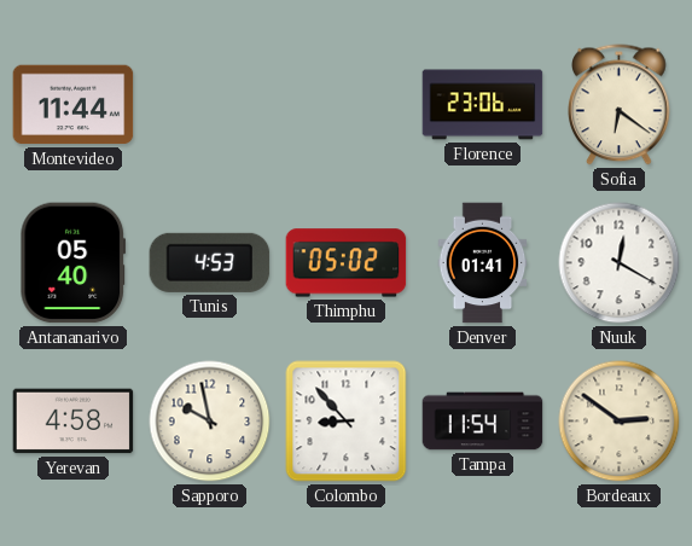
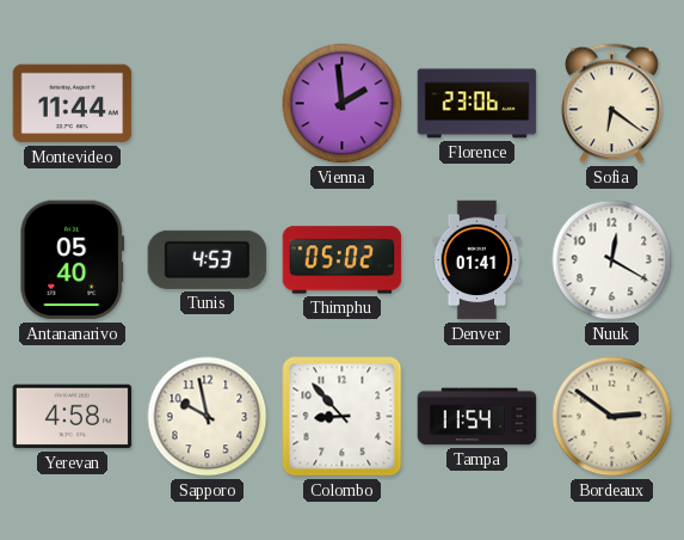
Vienna: none -> 1:59
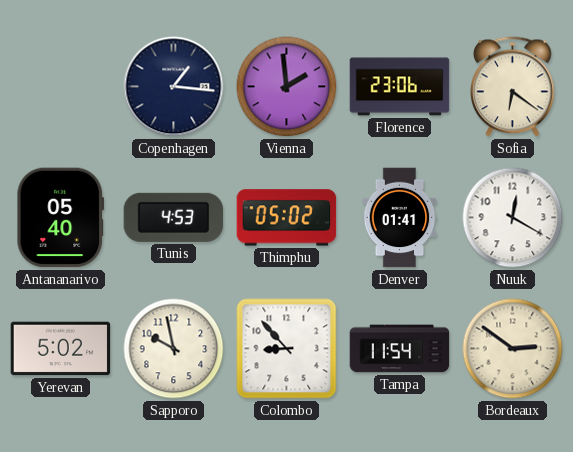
Montevideo: 11:44 -> none
Copenhagen: none -> 1:16
Yerevan: 4:58 -> 5:02
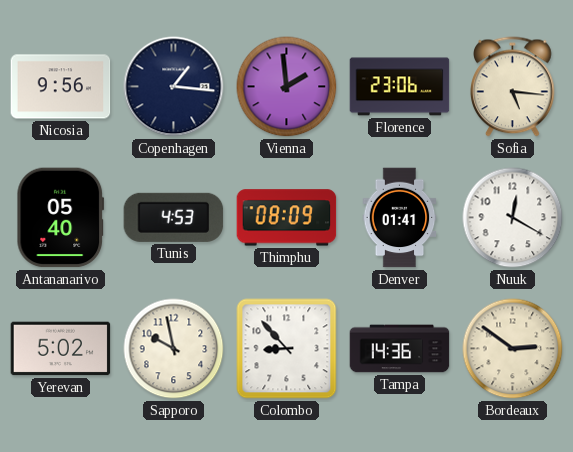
Nicosia: none -> 9:56
Sofia: 6:21 -> 5:16
Thimphu: 05:02 -> 08:09
Tampa: 11:54 -> 14:36
